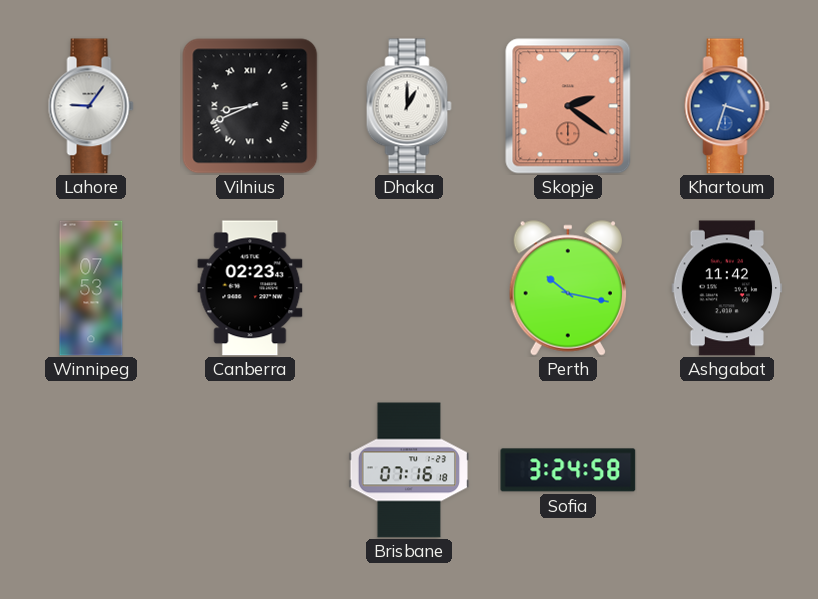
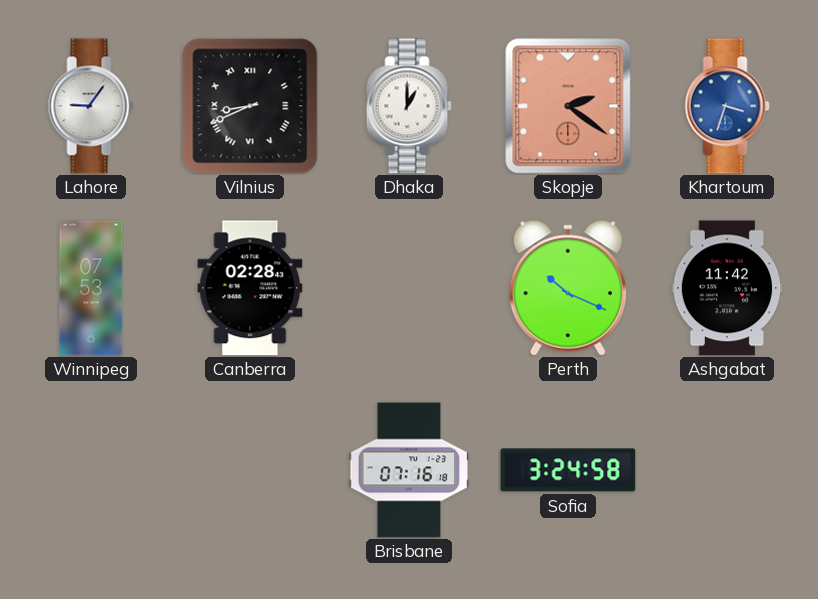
Canberra: 02:23 -> 02:28
Perth: 10:17 -> 10:19
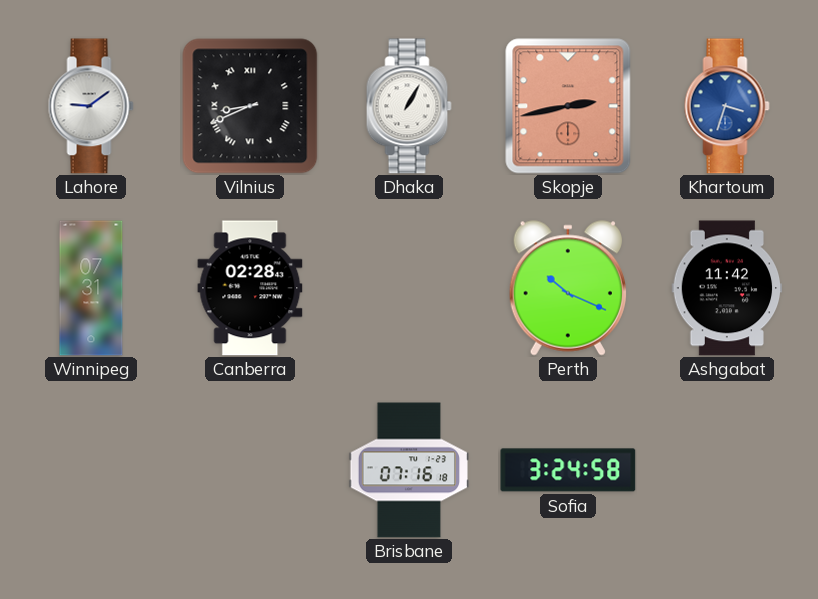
Lahore: 9:06 -> 9:09
Dhaka: 1:00 -> 1:05
Skopje: 2:21 -> 2:43
Winnipeg: 07:53 -> 07:31
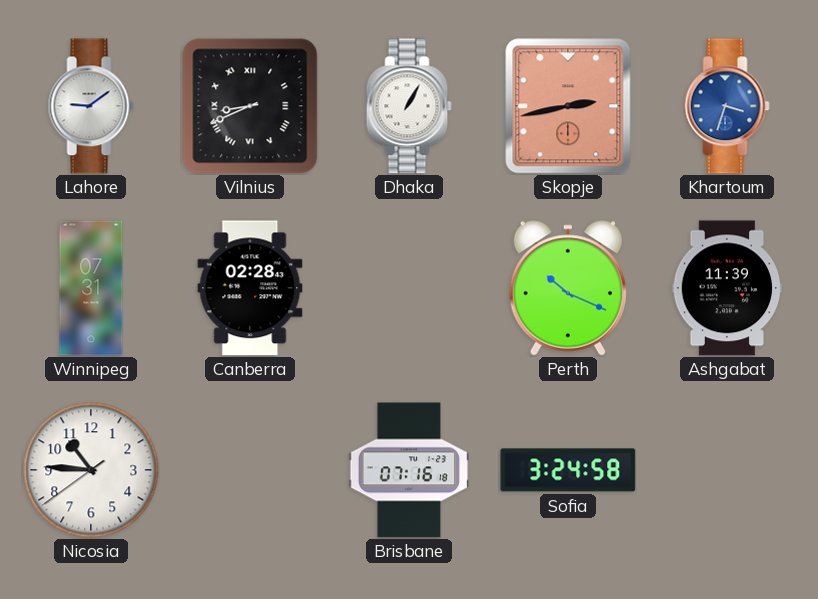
Ashgabat: 11:42 -> 11:39
Nicosia: none -> 10:45
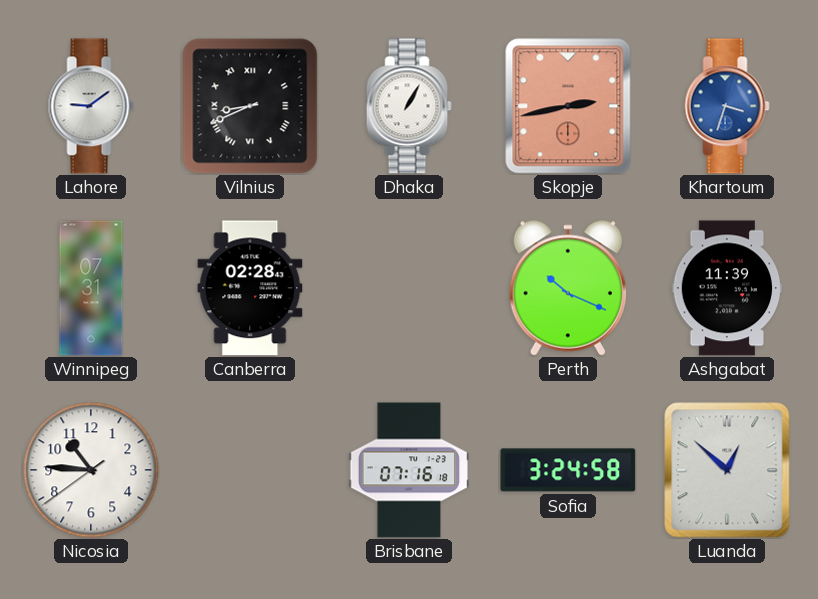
Luanda: none -> 12:52
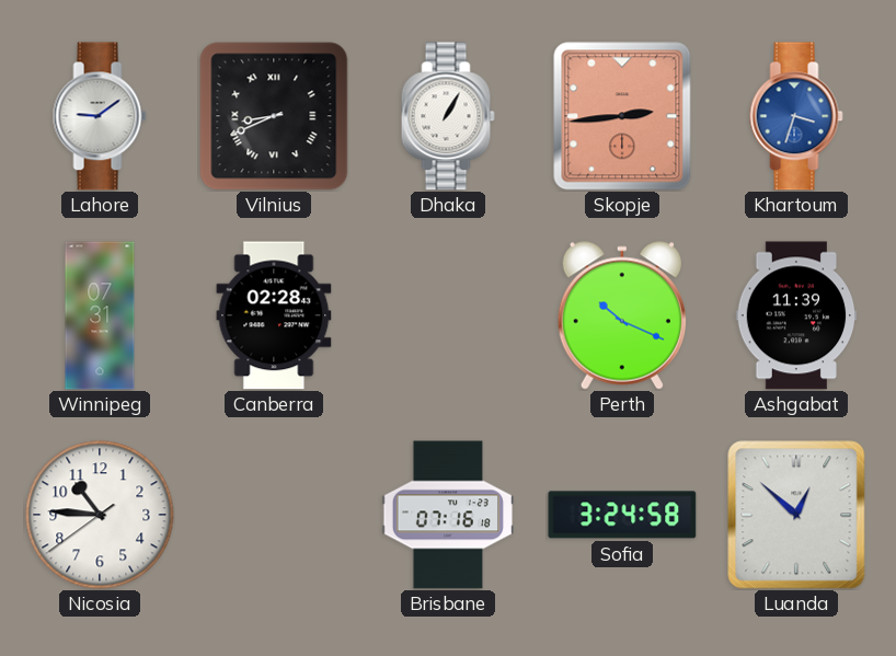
Skopje: 2:43 -> 2:44
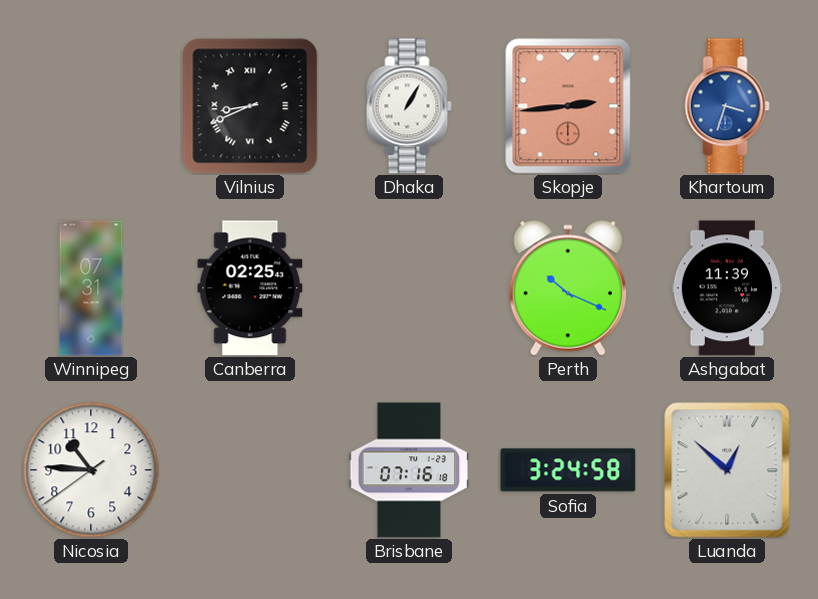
Lahore: 9:09 -> none
Canberra: 02:28 -> 02:25
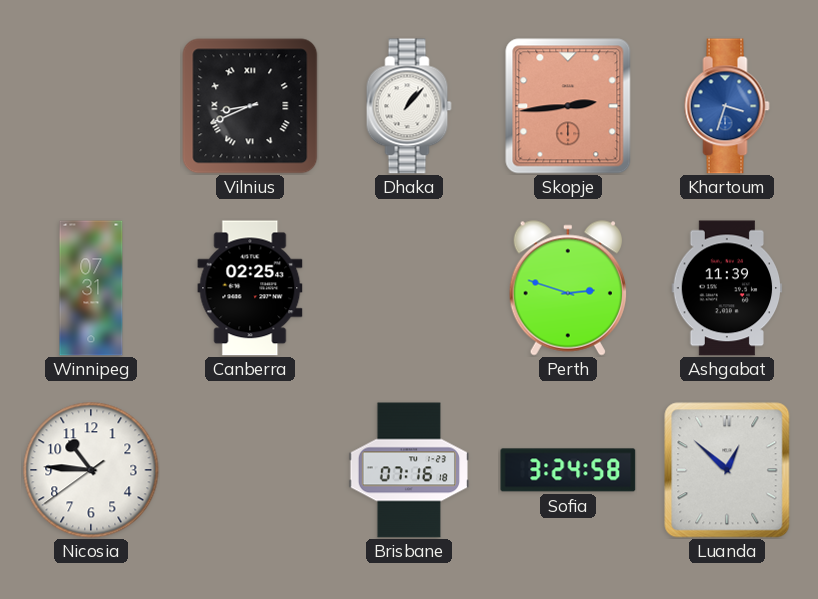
Dhaka: 1:05 -> 1:07
Perth: 10:19 -> 2:48
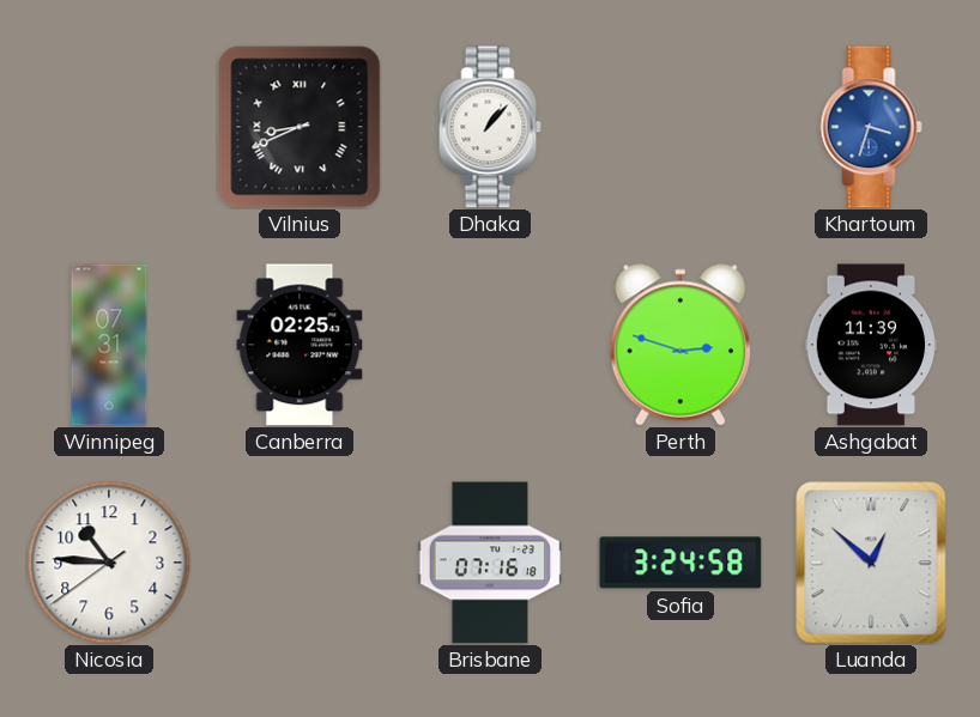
Skopje: 2:44 -> none
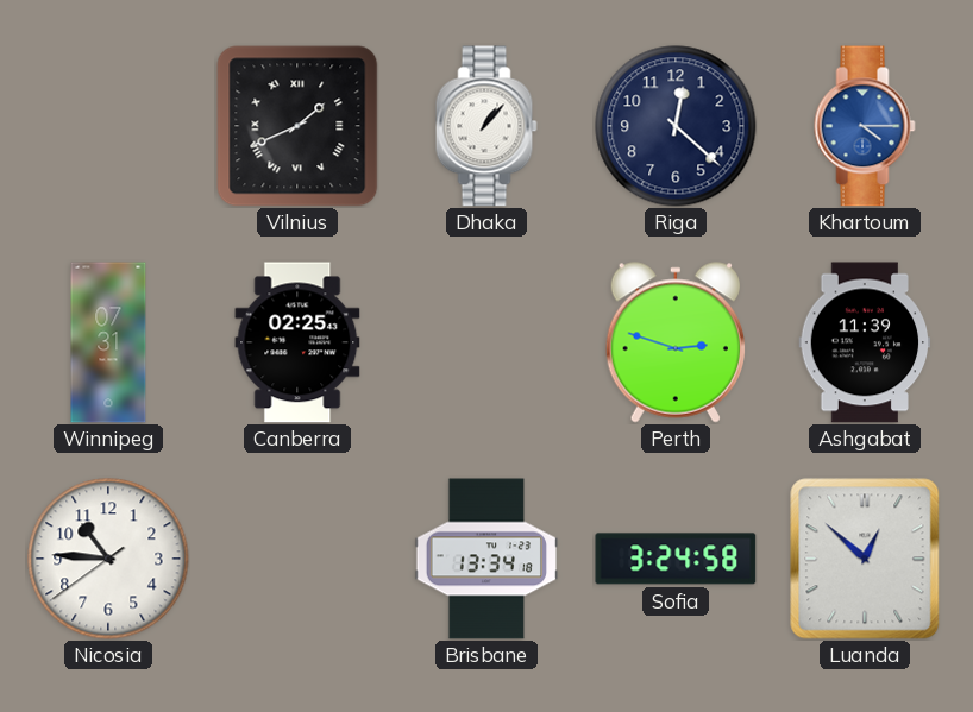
Vilnius: 8:41 -> 1:41
Riga: none -> 12:22
Khartoum: 3:33 -> 4:15
Brisbane: 07:16 -> 13:34
